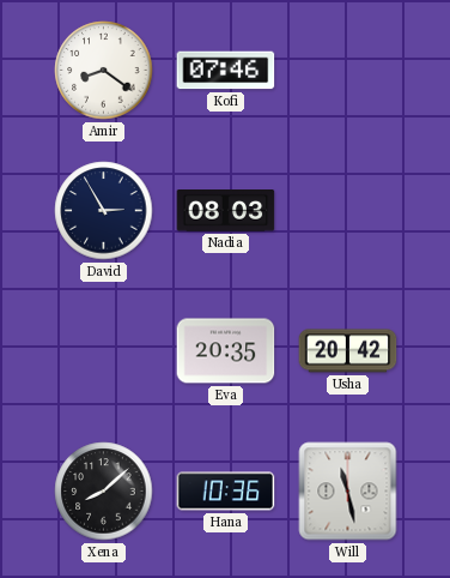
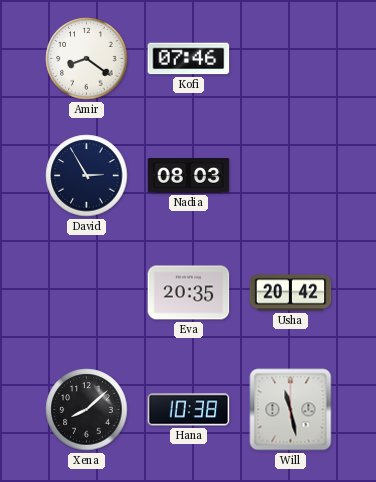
Hana: 10:36 -> 10:38
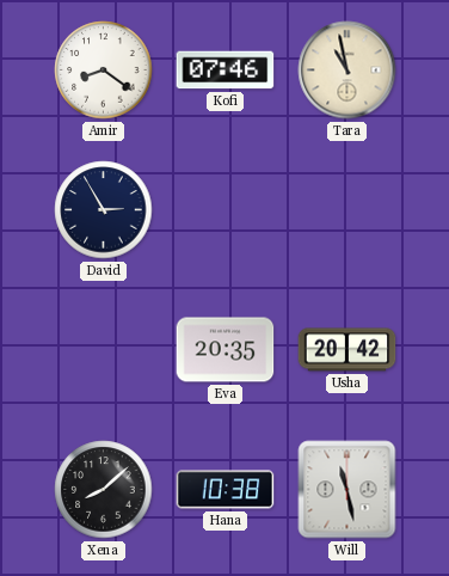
Tara: none -> 10:58
Nadia: 08:03 -> none
